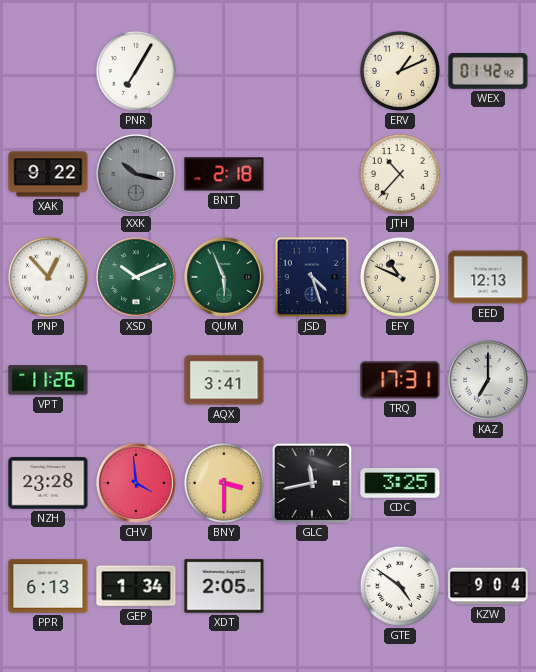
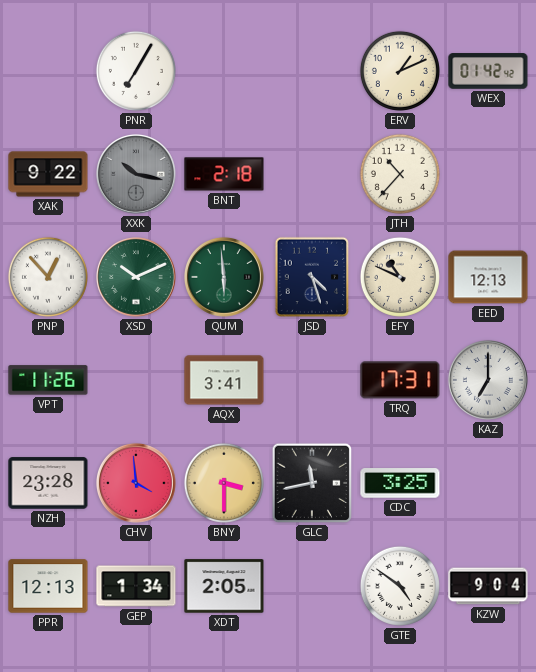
QUM: 5:56 -> 5:59
PPR: 6:13 -> 12:13
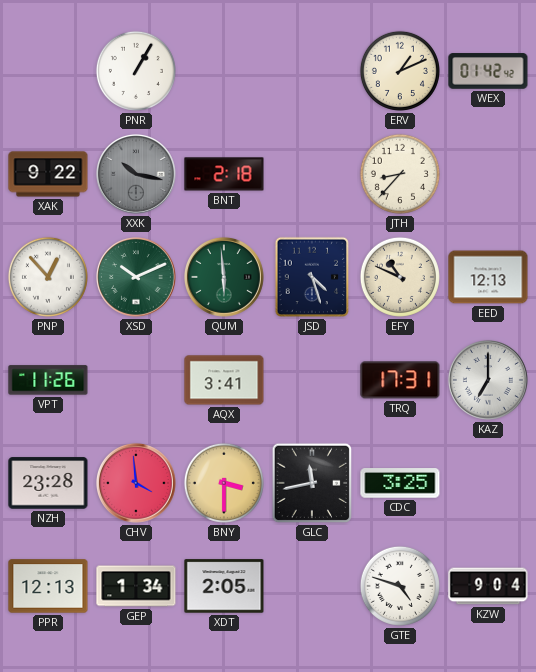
PNR: 7:05 -> 1:05
JTH: 10:37 -> 8:37
GTE: 4:51 -> 4:48
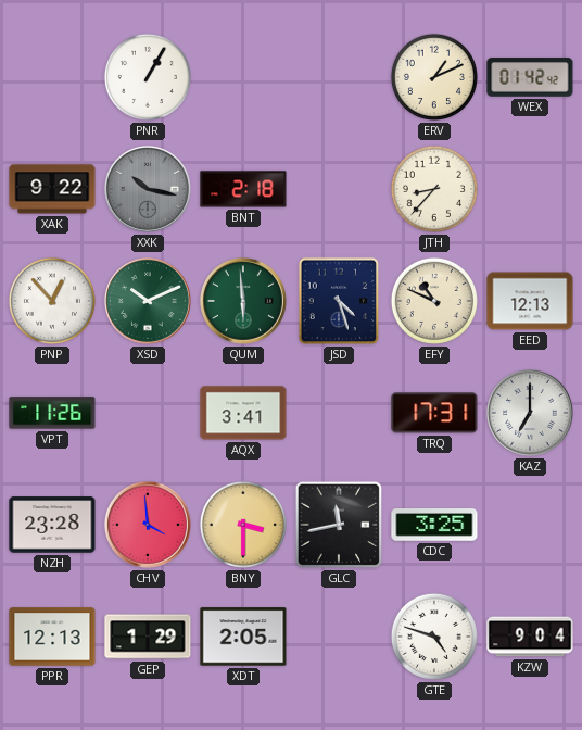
GEP: 1:34 -> 1:29
